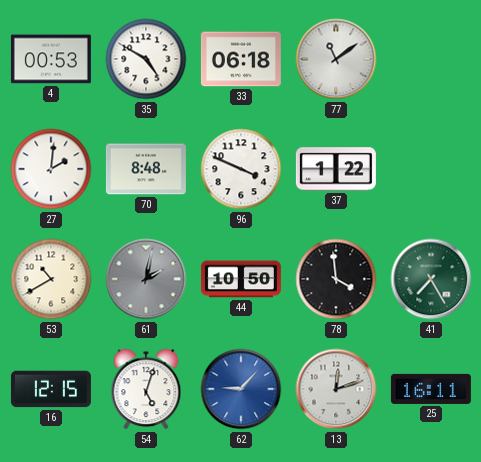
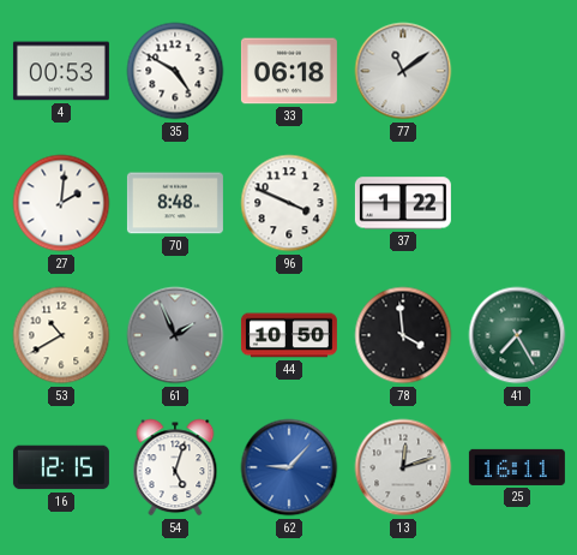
61: 2:02 -> 1:56
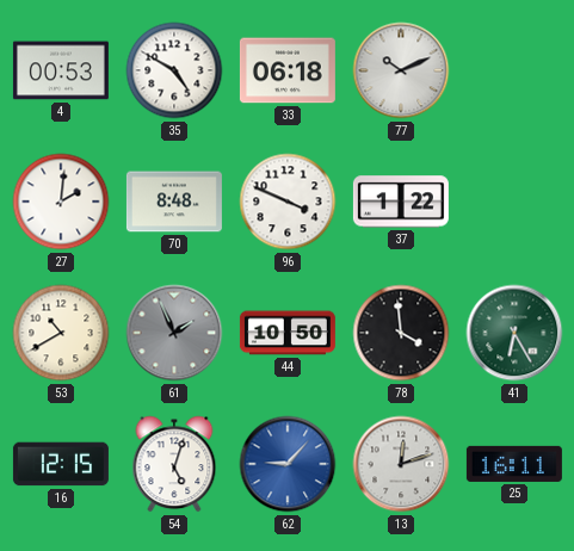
77: 11:09 -> 10:11
41: 7:25 -> 6:25
